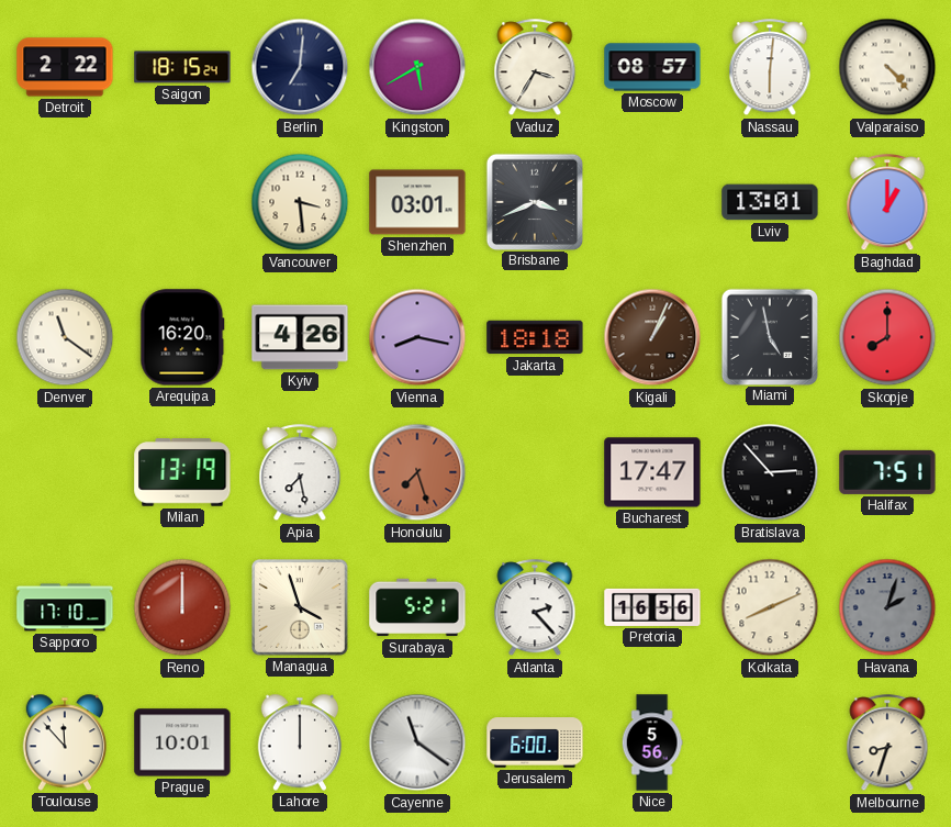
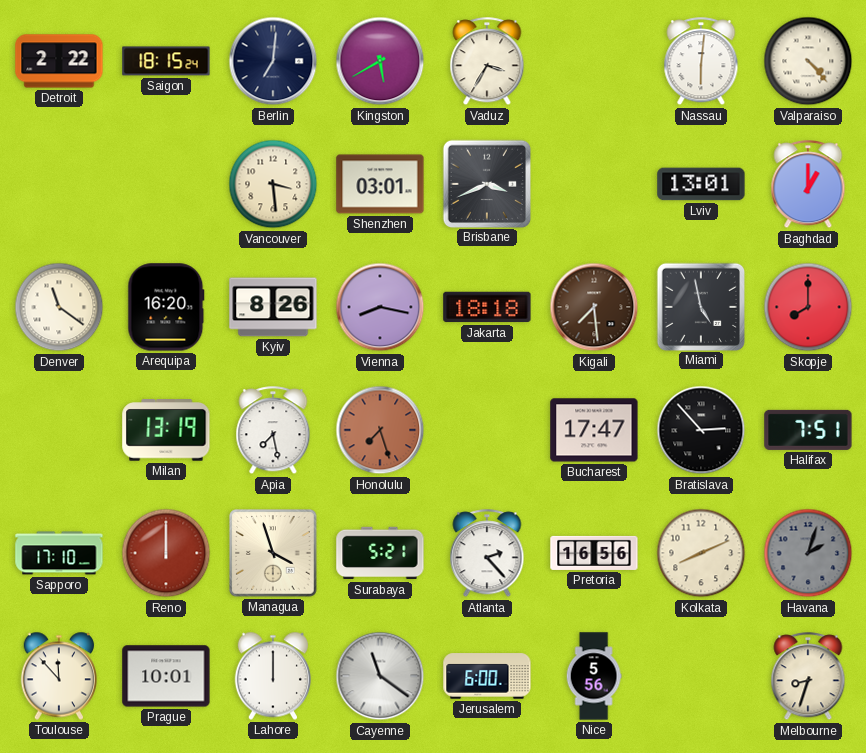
Moscow: 08:57 -> none
Kyiv: 4:26 -> 8:26
Kigali: 1:04 -> 7:29
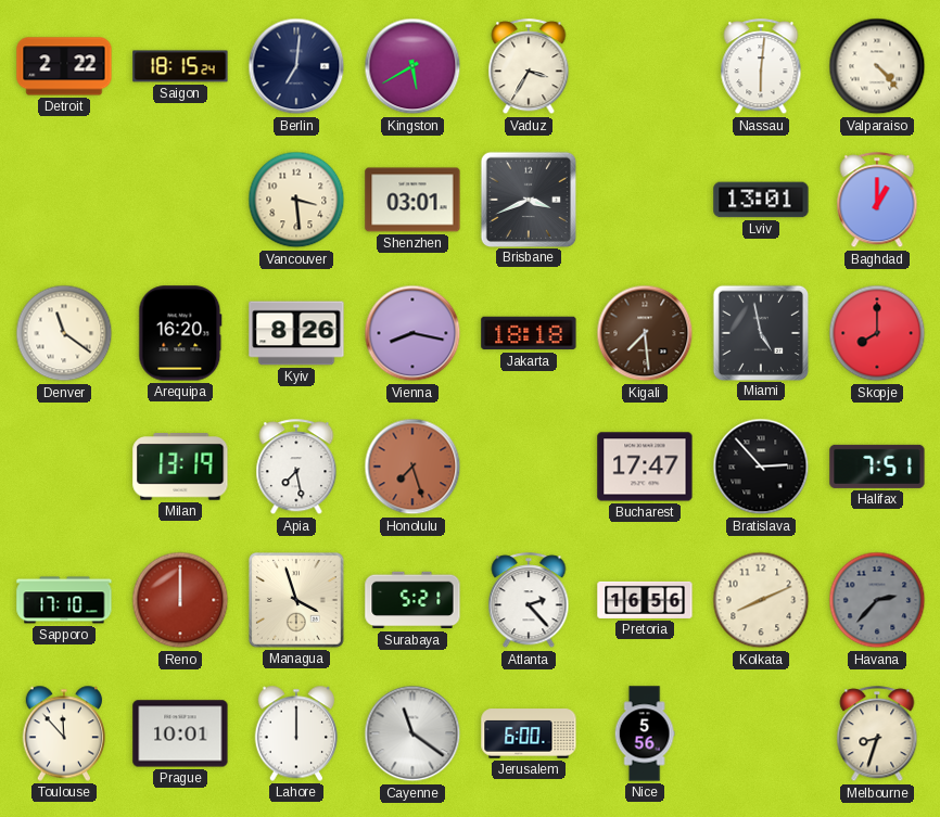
Havana: 2:03 -> 2:37
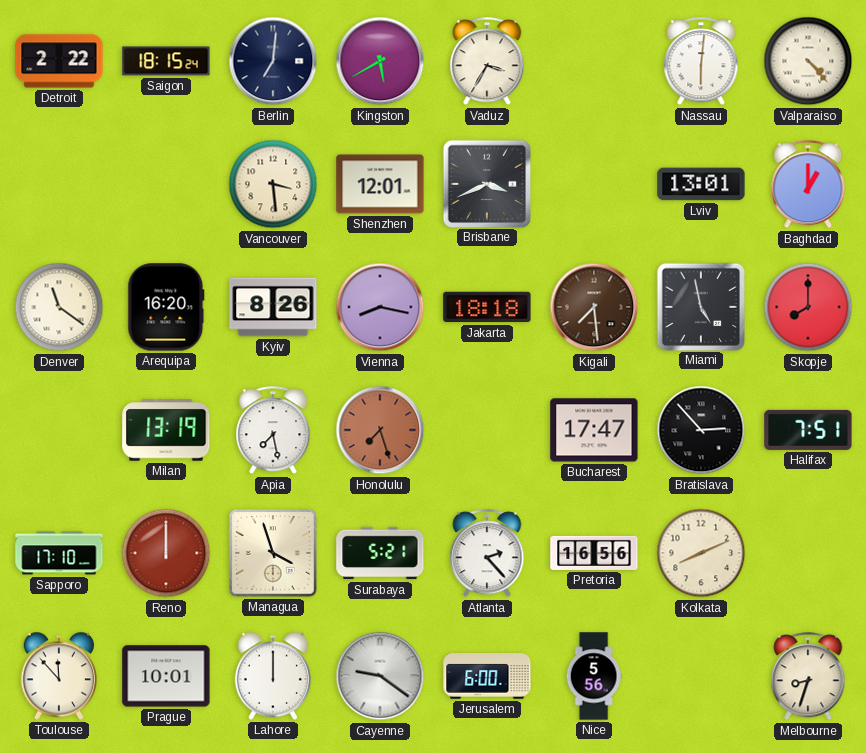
Shenzhen: 03:01 -> 12:01
Havana: 2:37 -> none
Cayenne: 11:21 -> 9:21
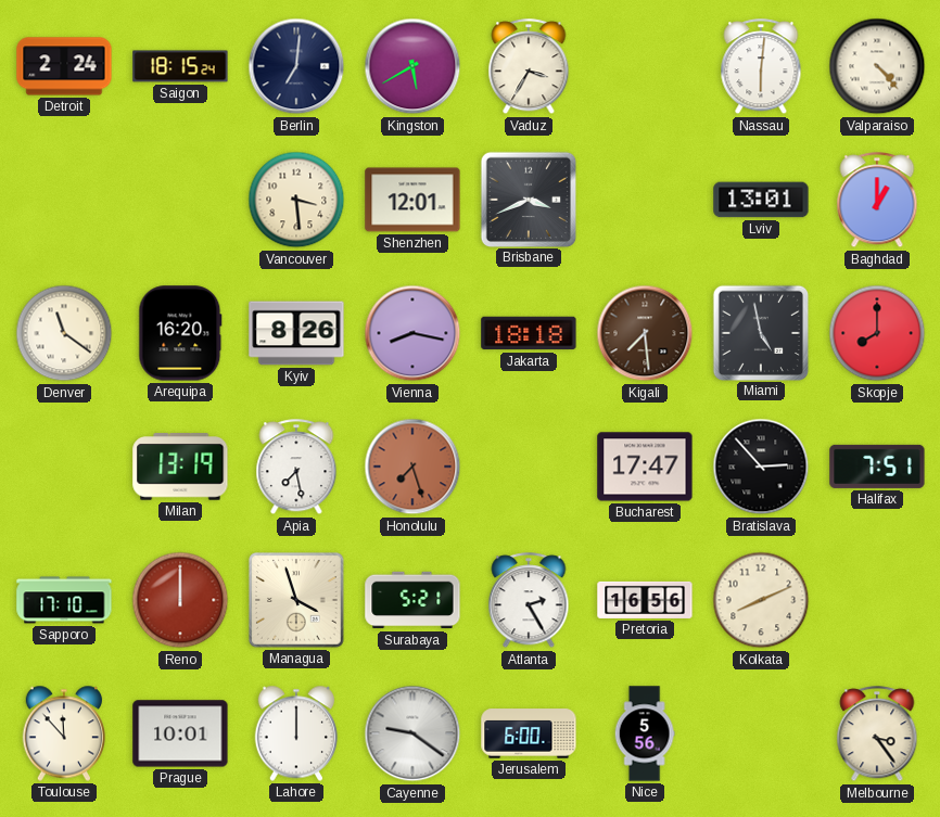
Detroit: 2:22 -> 2:24
Atlanta: 2:23 -> 2:25
Melbourne: 8:33 -> 3:24
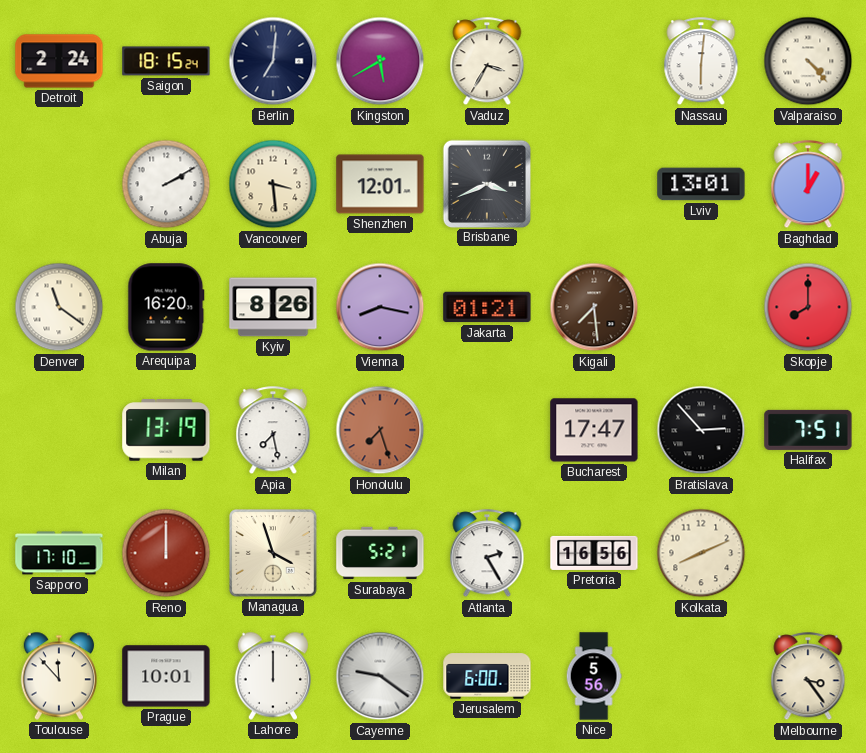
Abuja: none -> 2:10
Jakarta: 18:18 -> 01:21
Miami: 4:58 -> none
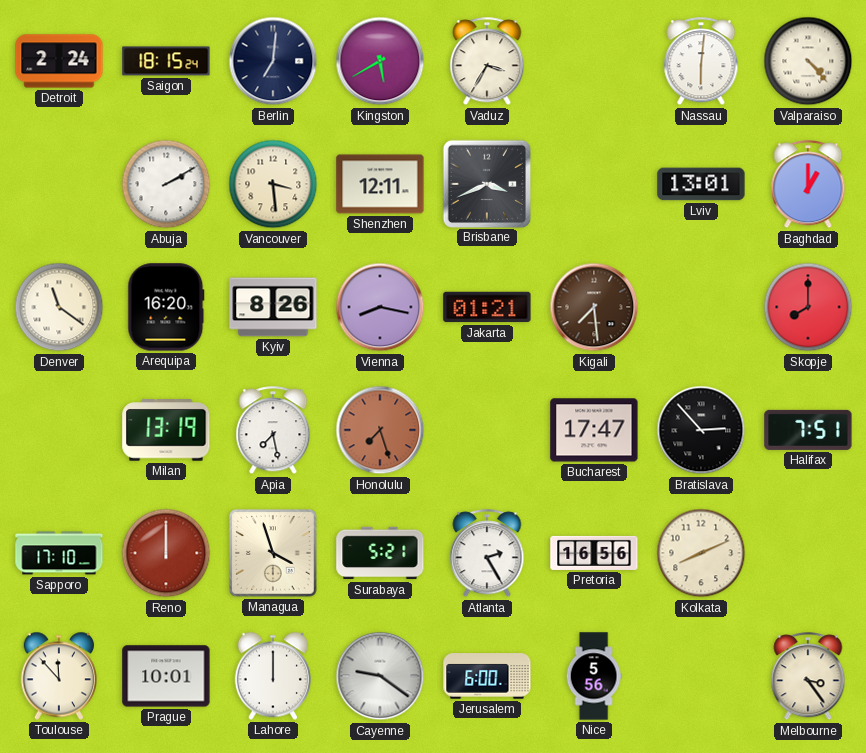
Shenzhen: 12:01 -> 12:11
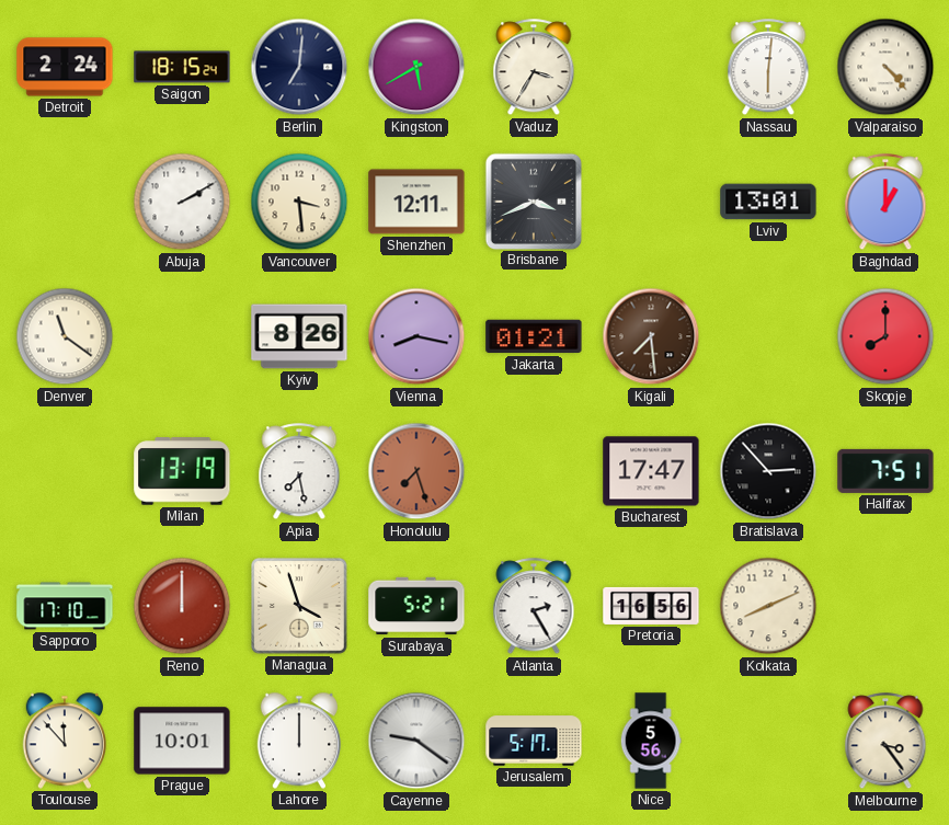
Arequipa: 16:20 -> none
Jerusalem: 6:00 -> 5:17
